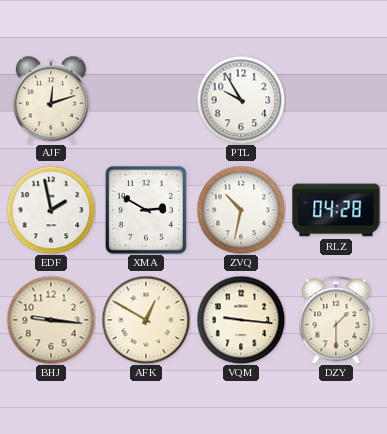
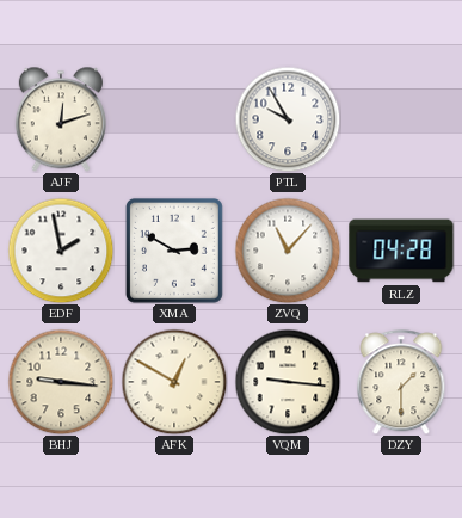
ZVQ: 10:32 -> 11:07
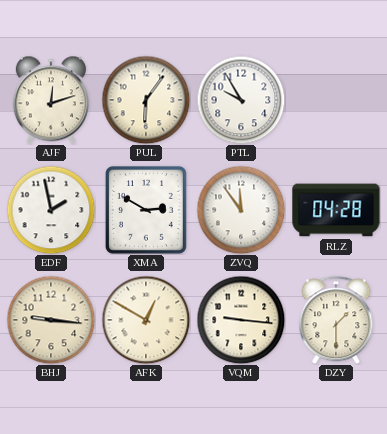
PUL: none -> 6:06
ZVQ: 11:07 -> 11:54
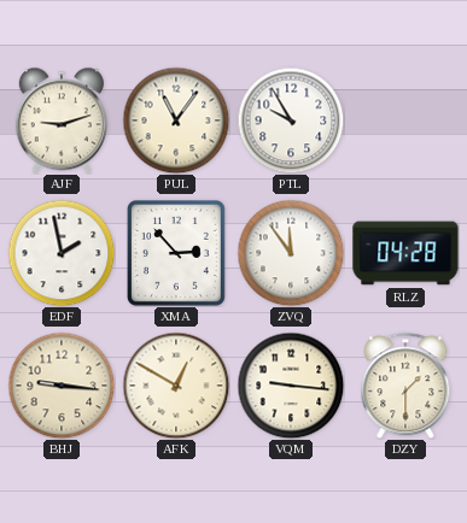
AJF: 12:12 -> 9:12
PUL: 6:06 -> 11:06
XMA: 2:50 -> 2:53
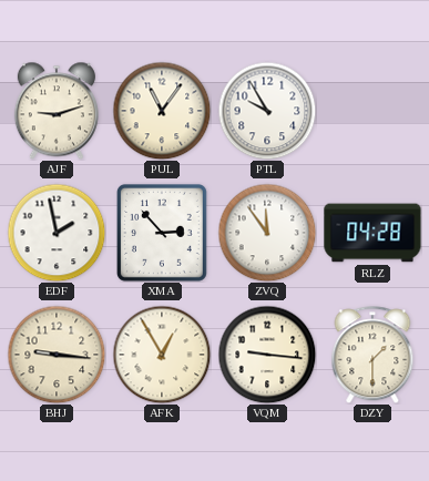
AFK: 12:50 -> 12:55
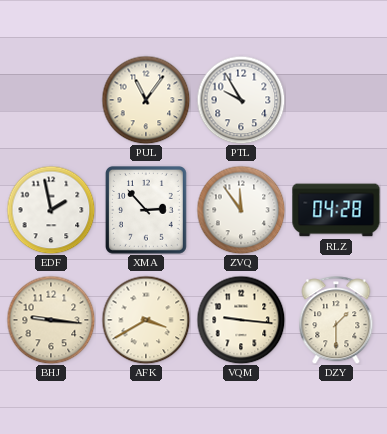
AJF: 9:12 -> none
AFK: 12:55 -> 3:40
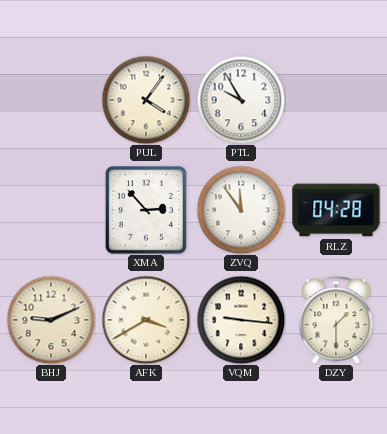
PUL: 11:06 -> 4:06
EDF: 1:58 -> none
BHJ: 9:16 -> 9:11
